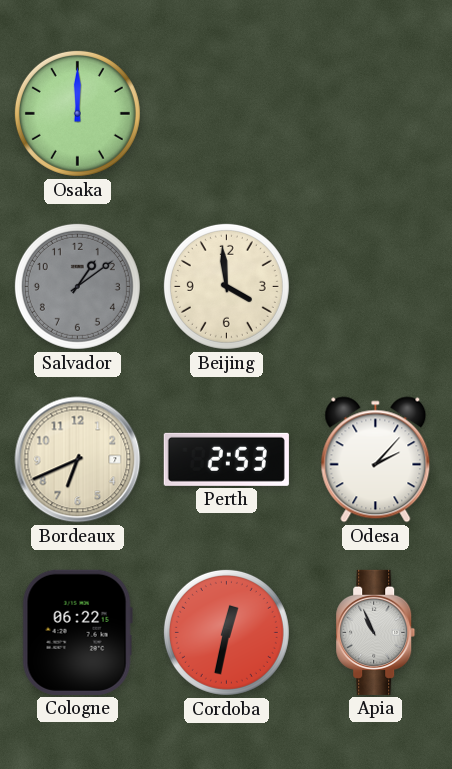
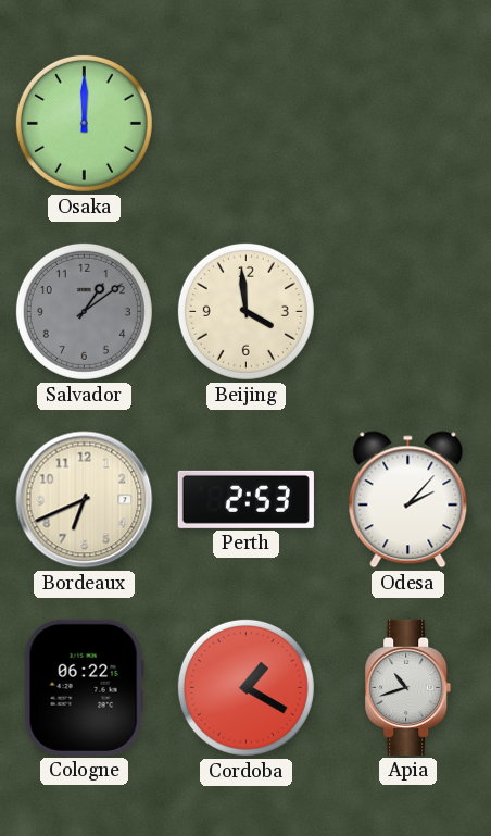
Cordoba: 12:32 -> 1:20
Apia: 10:56 -> 10:42
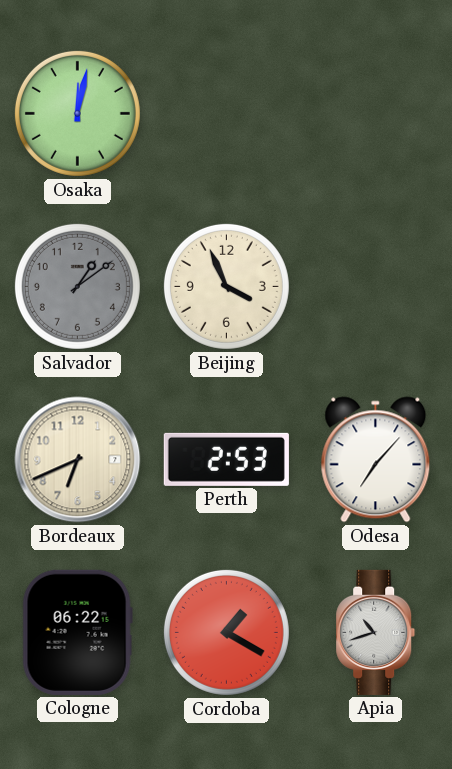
Osaka: 12:00 -> 12:02
Beijing: 3:59 -> 3:56
Odesa: 2:07 -> 7:07
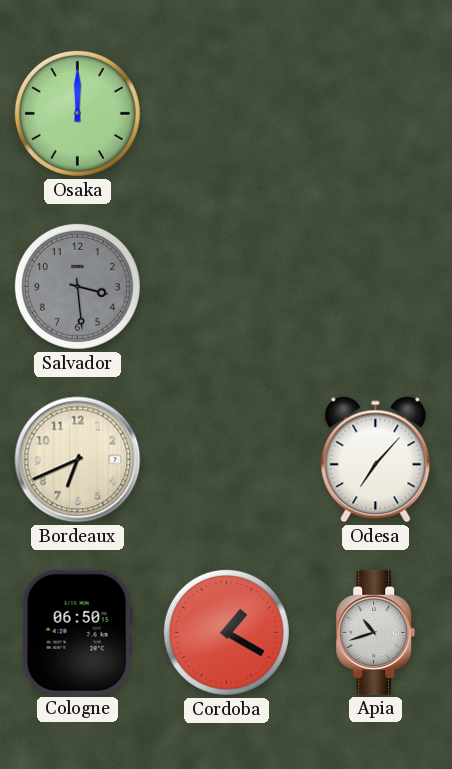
Osaka: 12:02 -> 12:00
Salvador: 1:09 -> 3:29
Beijing: 3:56 -> none
Perth: 2:53 -> none
Cologne: 06:22 -> 06:50
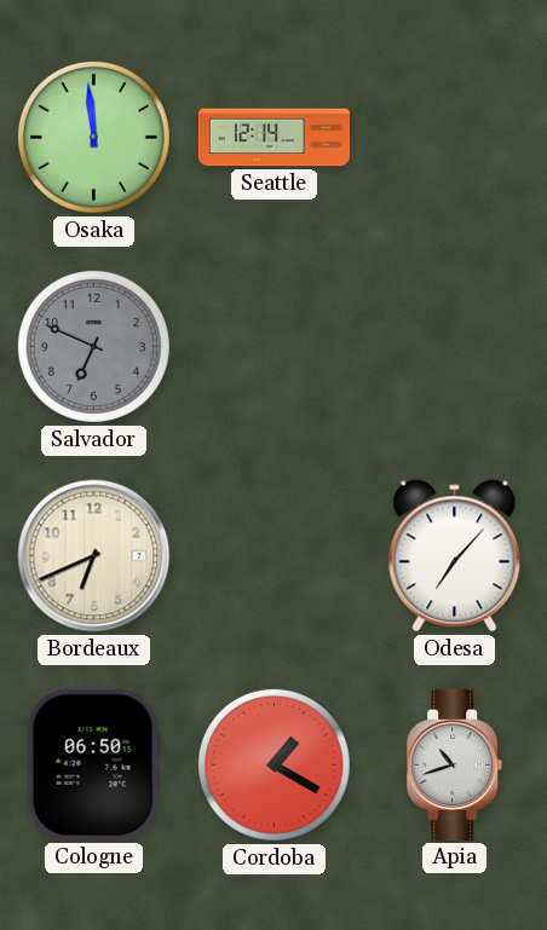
Osaka: 12:00 -> 11:59
Seattle: none -> 12:14
Salvador: 3:29 -> 6:49
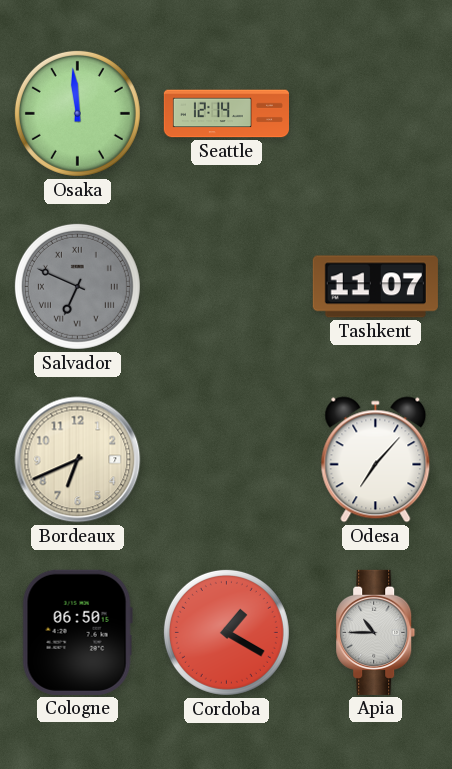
Salvador numerals: Arabic -> Roman
Tashkent: none -> 11:07
Apia: 10:42 -> 10:45
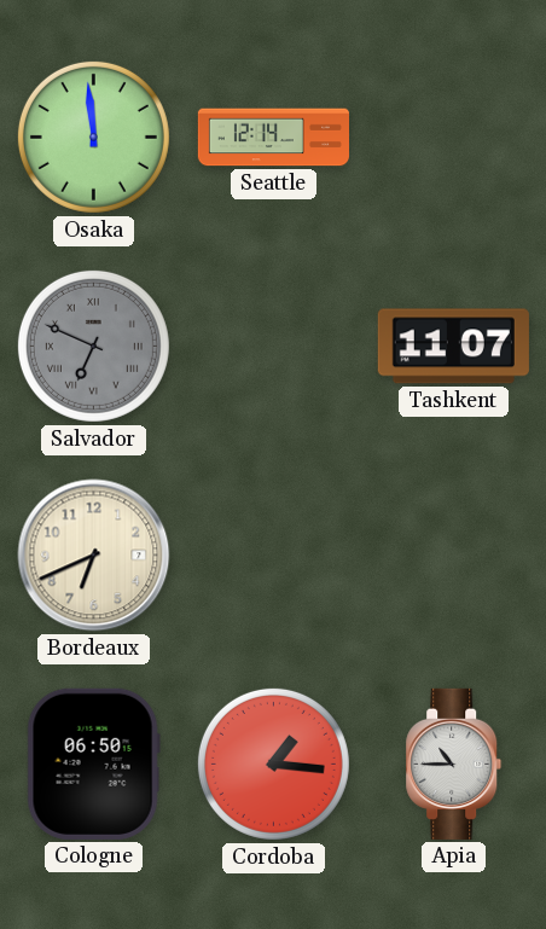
Odesa: 7:07 -> none
Cordoba: 1:20 -> 1:16
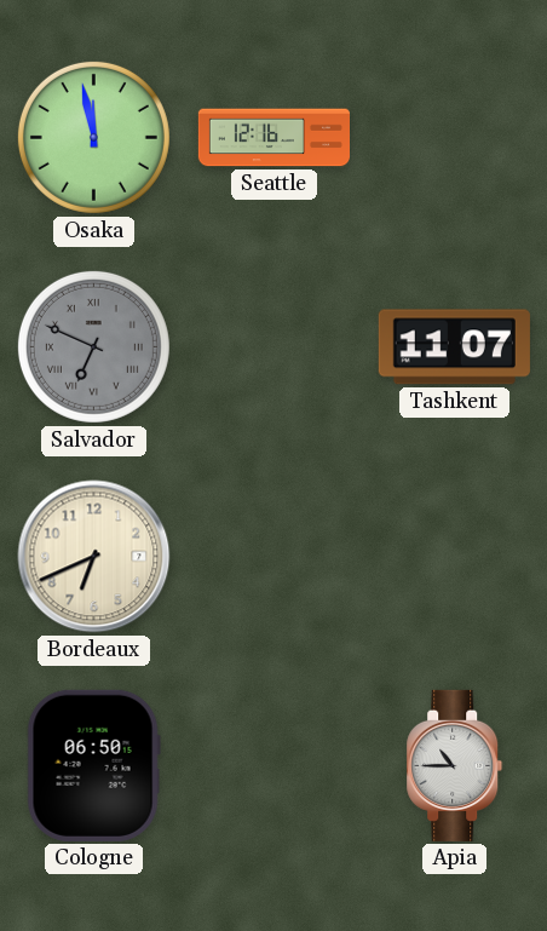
Osaka: 11:59 -> 11:58
Seattle: 12:14 -> 12:16
Cordoba: 1:16 -> none
